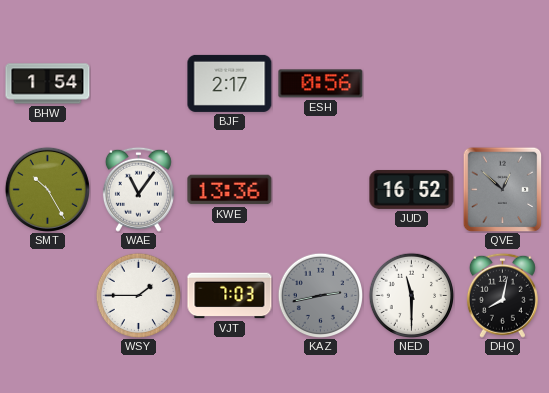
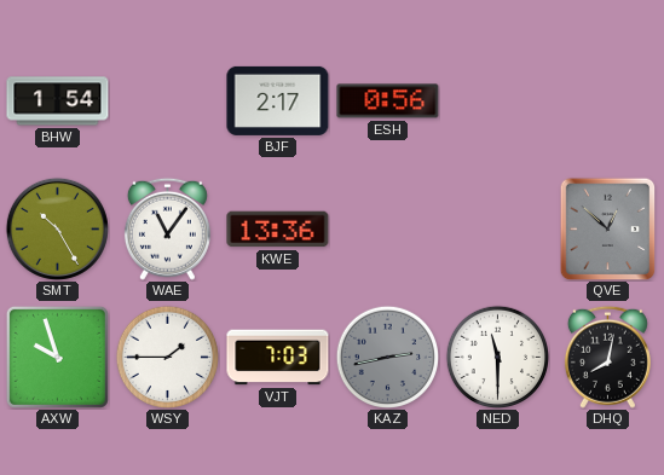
JUD: 16:52 -> none
AXW: none -> 9:57
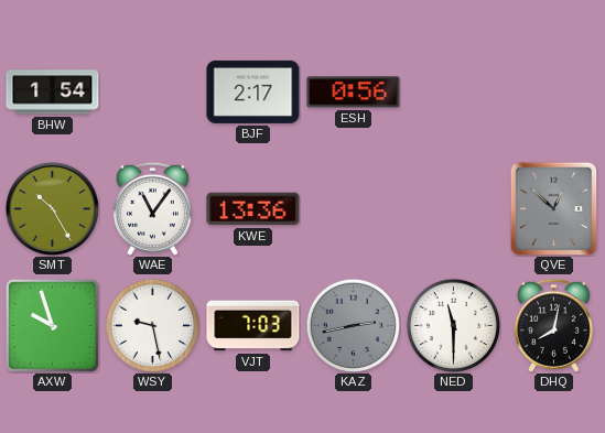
WSY: 1:45 -> 9:28
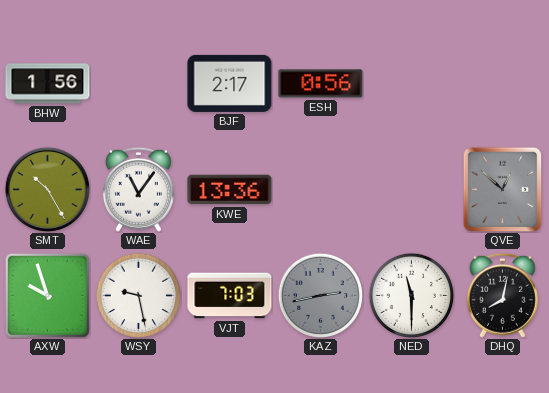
BHW: 1:54 -> 1:56
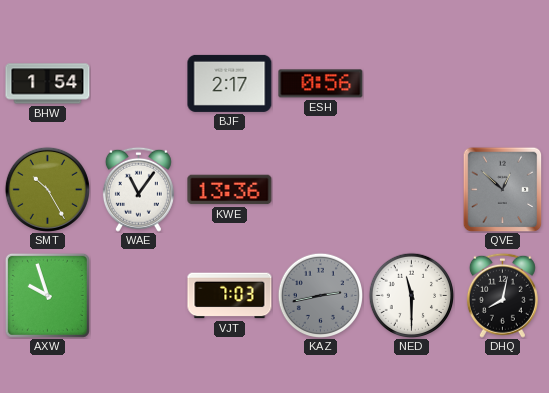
BHW: 1:56 -> 1:54
WSY: 9:28 -> none
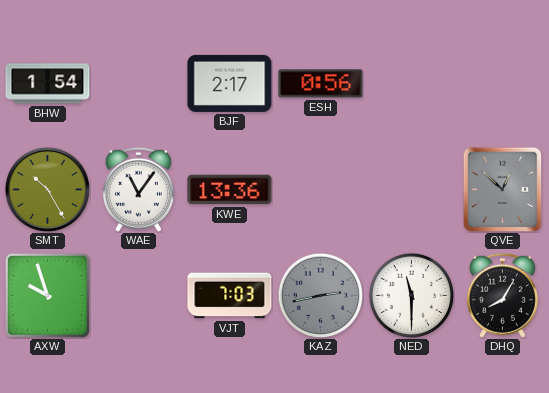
DHQ: 8:02 -> 8:05
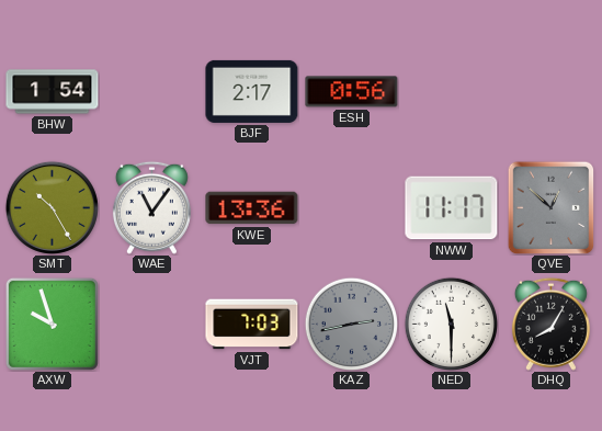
NWW: none -> 11:17
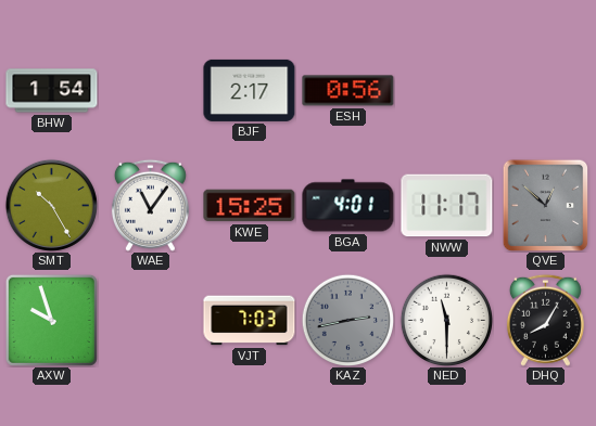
KWE: 13:36 -> 15:25
BGA: none -> 4:01
